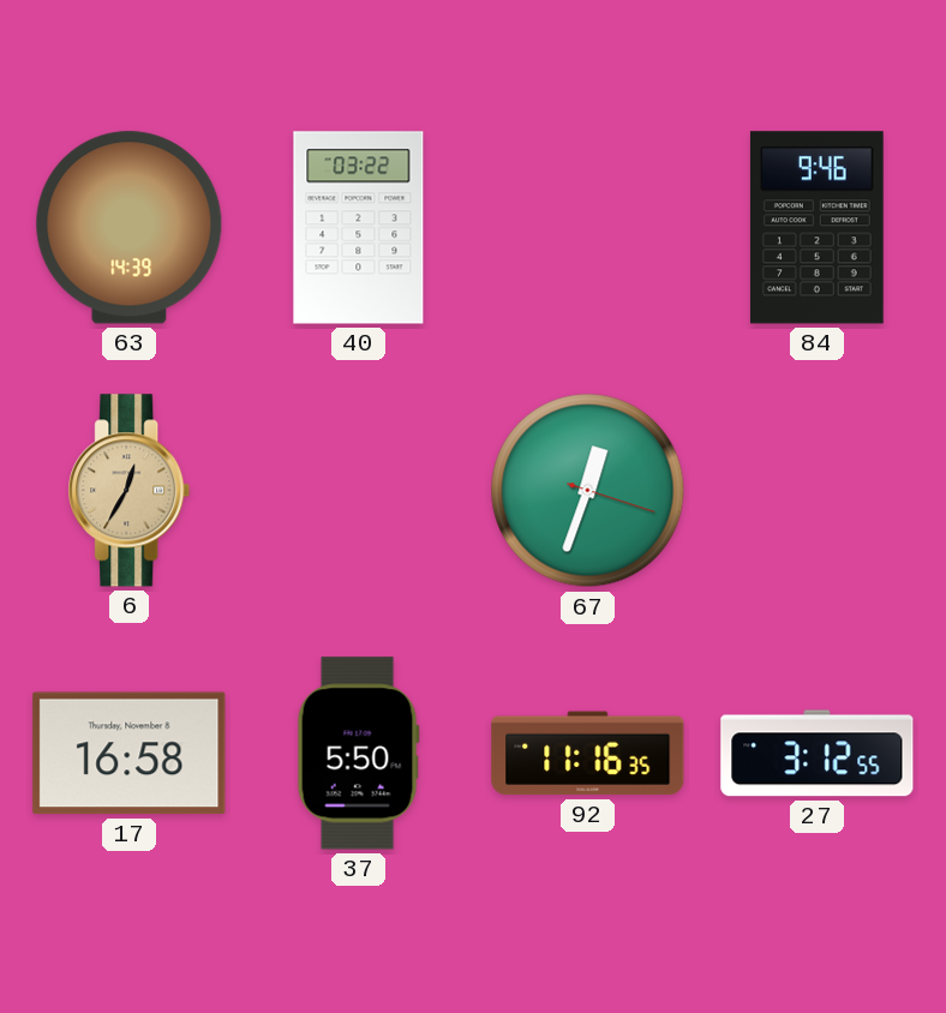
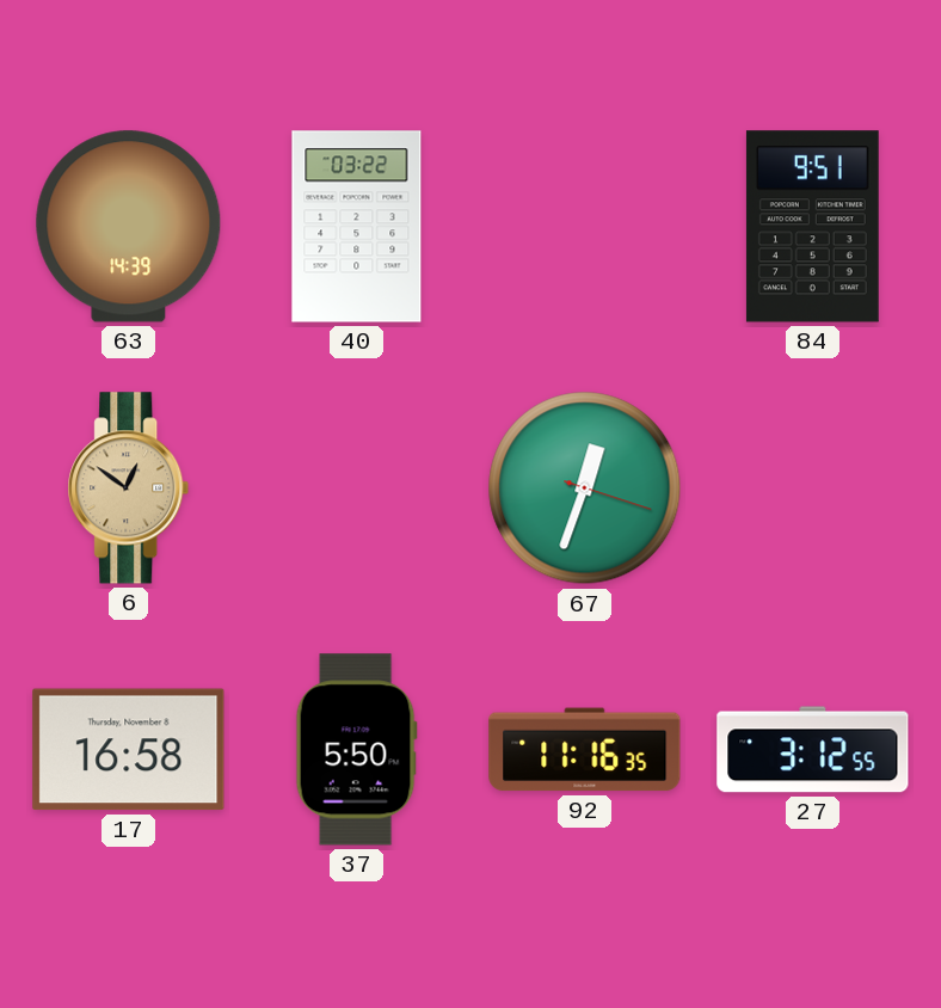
84: 9:46 -> 9:51
6: 12:35 -> 12:51
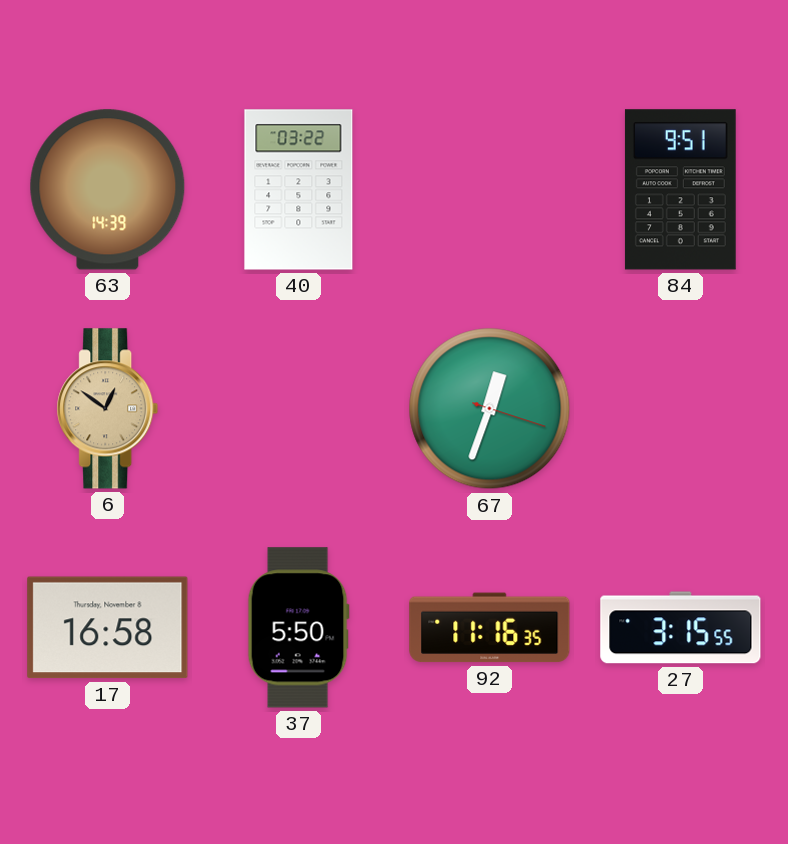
27: 3:12 -> 3:15
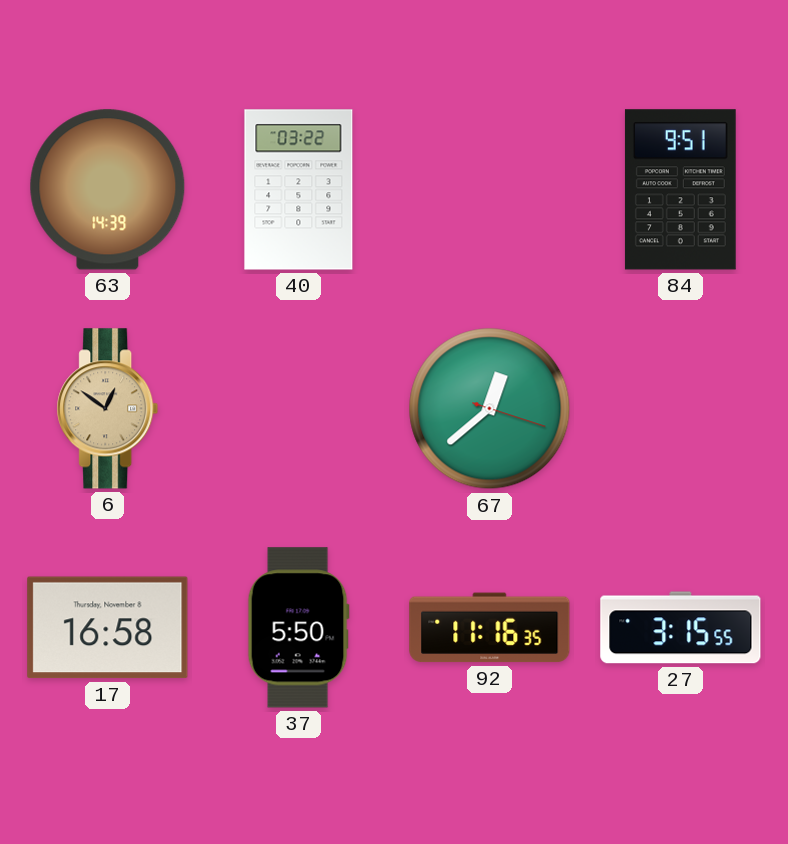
67: 12:33 -> 12:38
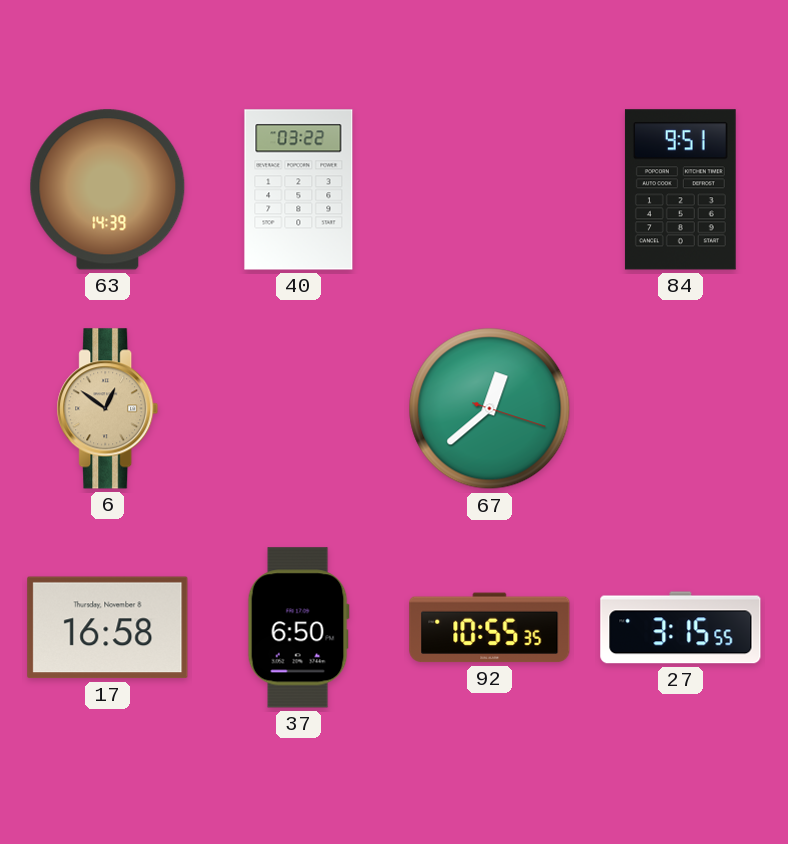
37: 5:50 -> 6:50
92: 11:16 -> 10:55
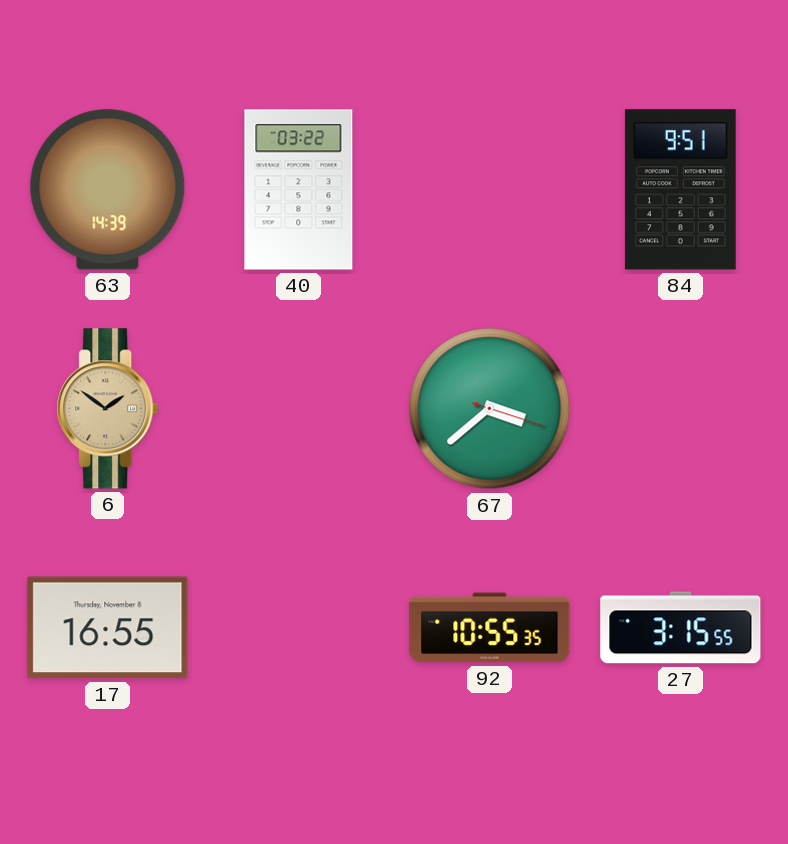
6: 12:51 -> 1:51
67: 12:38 -> 3:38
17: 16:58 -> 16:55
37: 6:50 -> none
